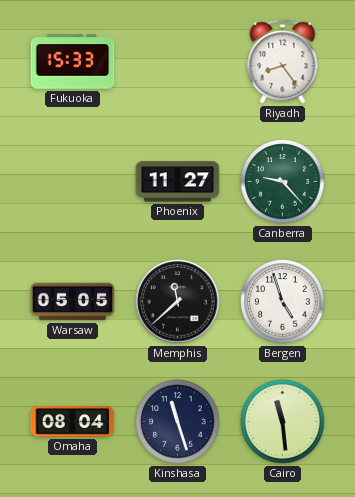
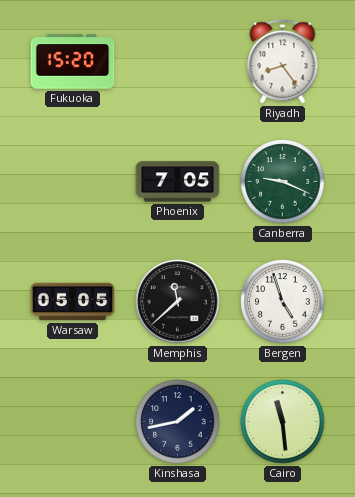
Fukuoka: 15:33 -> 15:20
Phoenix: 11:27 -> 7:05
Canberra: 9:23 -> 9:19
Omaha: 08:04 -> none
Kinshasa: 11:27 -> 1:43
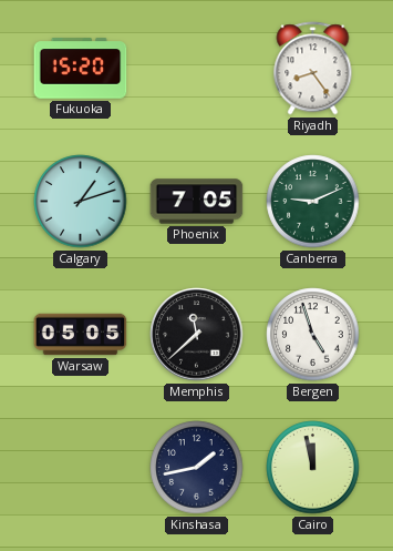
Calgary: none -> 1:12
Canberra: 9:19 -> 9:11
Cairo: 11:29 -> 11:58
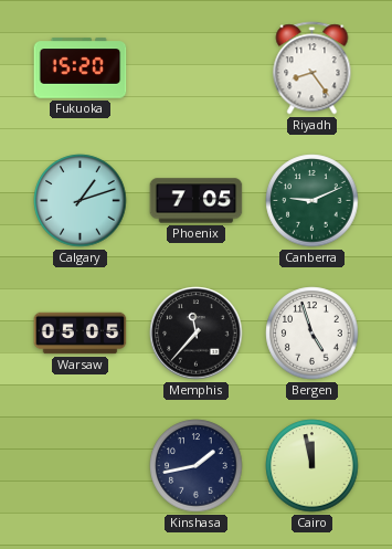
Memphis: 11:38 -> 11:37
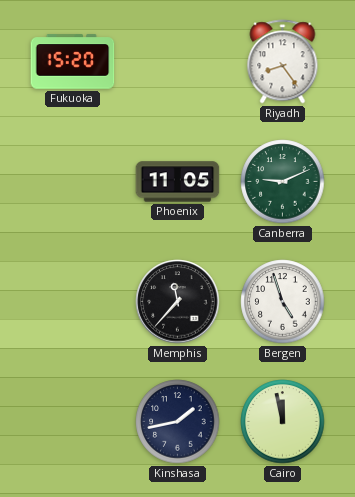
Calgary: 1:12 -> none
Phoenix: 7:05 -> 11:05
Warsaw: 05:05 -> none
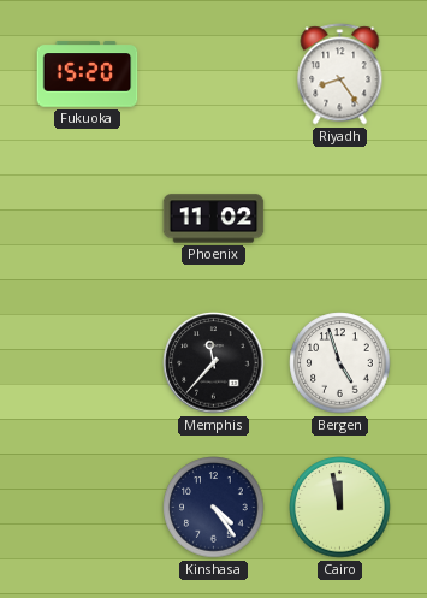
Phoenix: 11:05 -> 11:02
Canberra: 9:11 -> none
Kinshasa: 1:43 -> 4:24
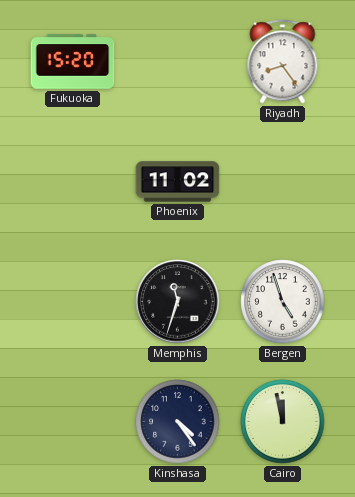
Memphis: 11:37 -> 11:33
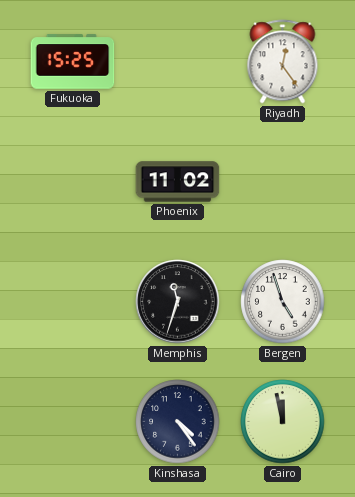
Fukuoka: 15:20 -> 15:25
Riyadh: 8:24 -> 12:24
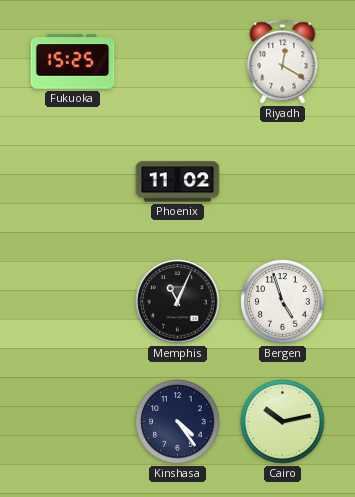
Riyadh: 12:24 -> 12:20
Memphis: 11:33 -> 11:04
Cairo: 11:58 -> 10:13
